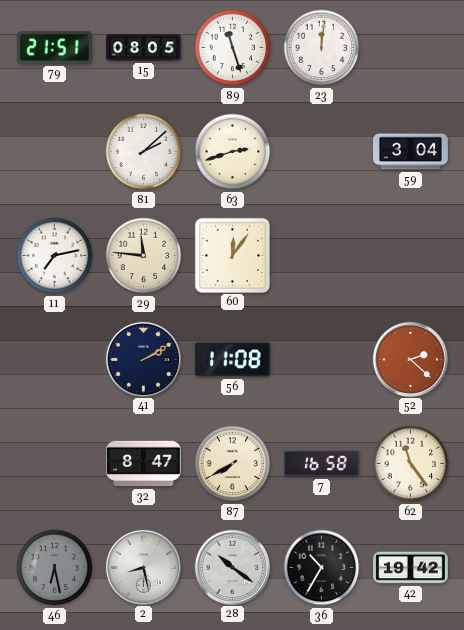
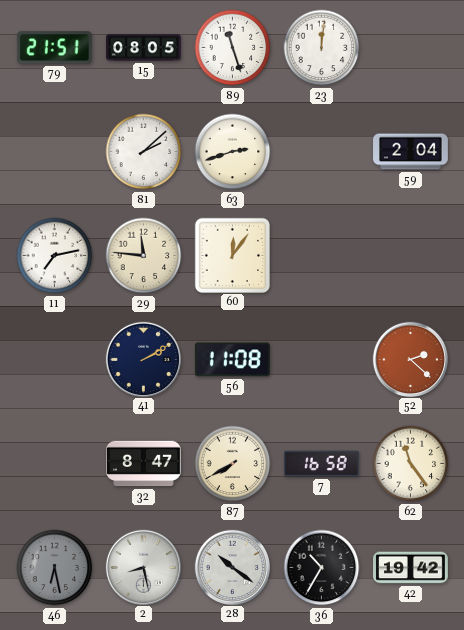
59: 3:04 -> 2:04
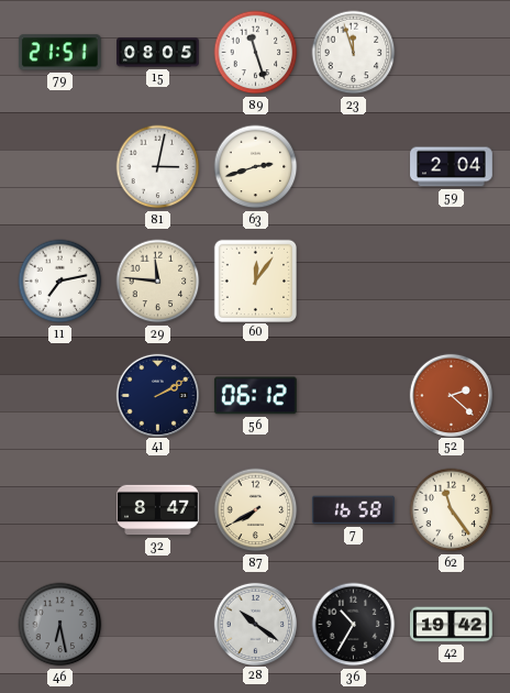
23: 12:01 -> 11:57
81: 2:08 -> 3:02
56: 11:08 -> 06:12
2: 8:28 -> none
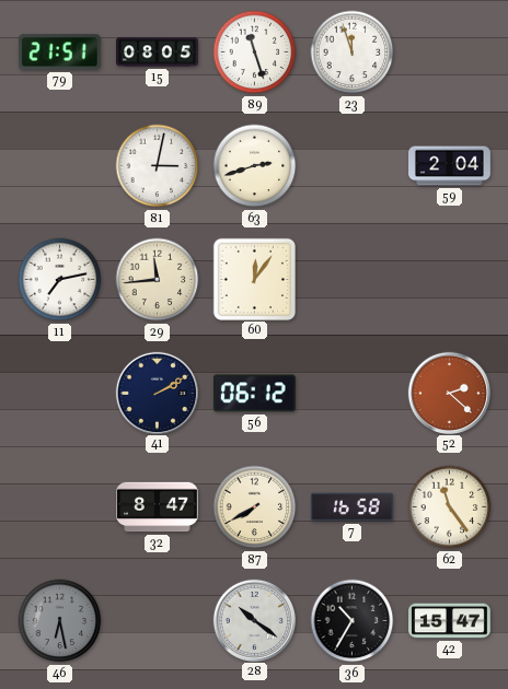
29: 11:46 -> 11:44
42: 19:42 -> 15:47
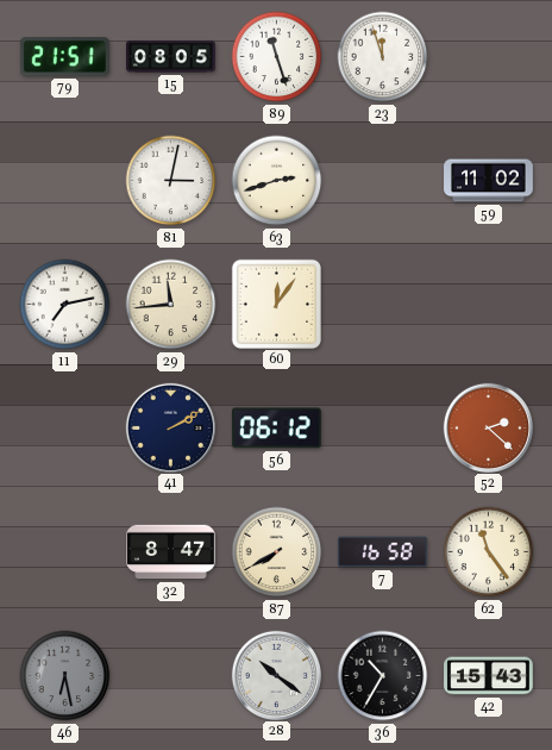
59: 2:04 -> 11:02
42: 15:47 -> 15:43
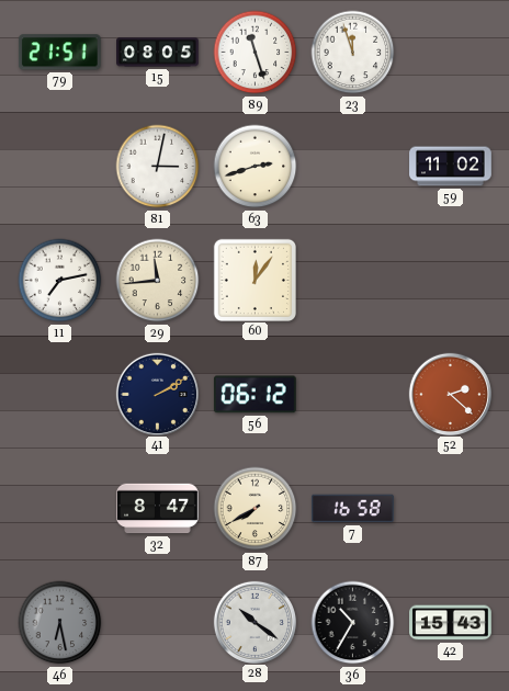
62: 11:24 -> none
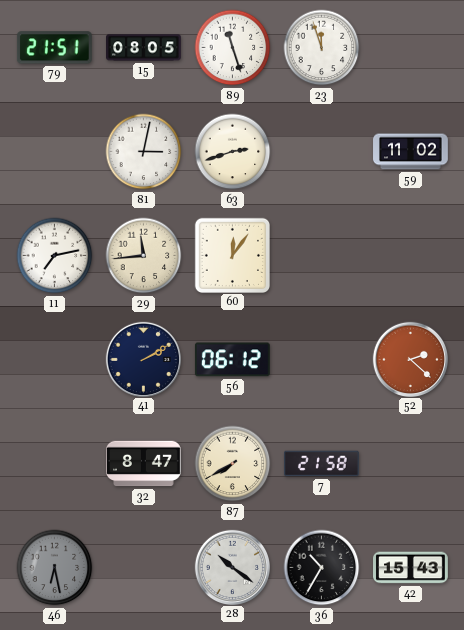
7: 16:58 -> 21:58
